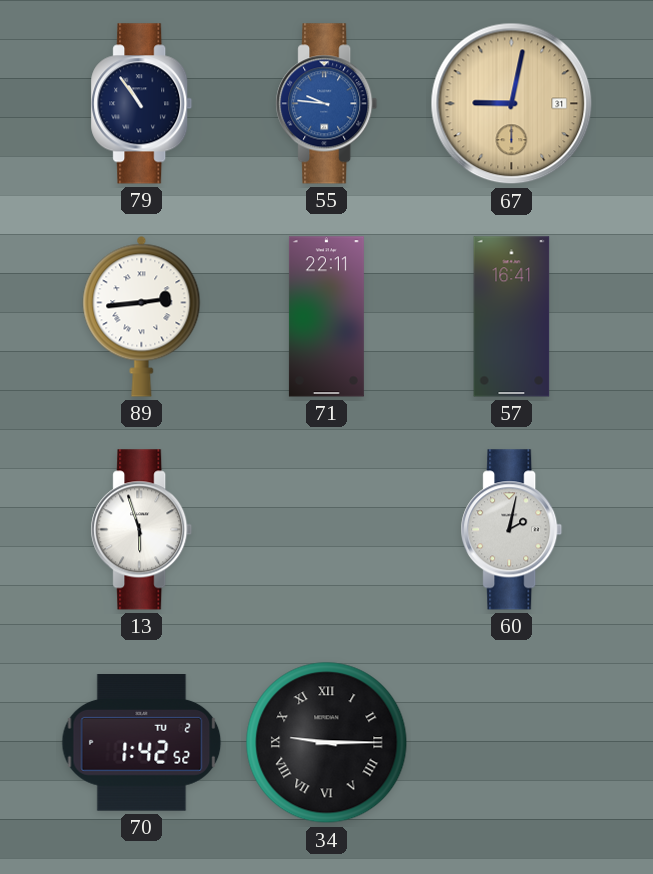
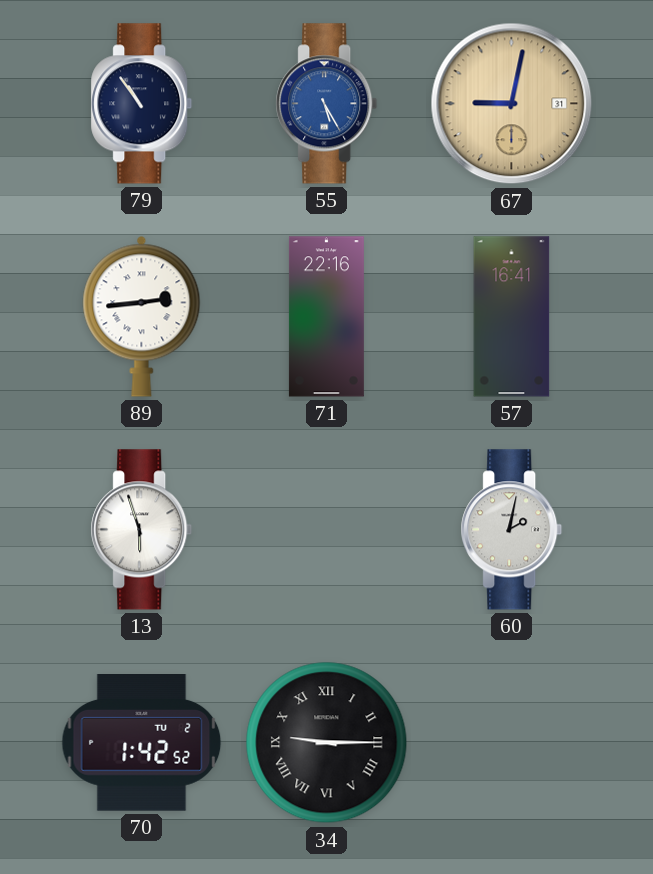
55: 9:46 -> 5:25
71: 22:11 -> 22:16
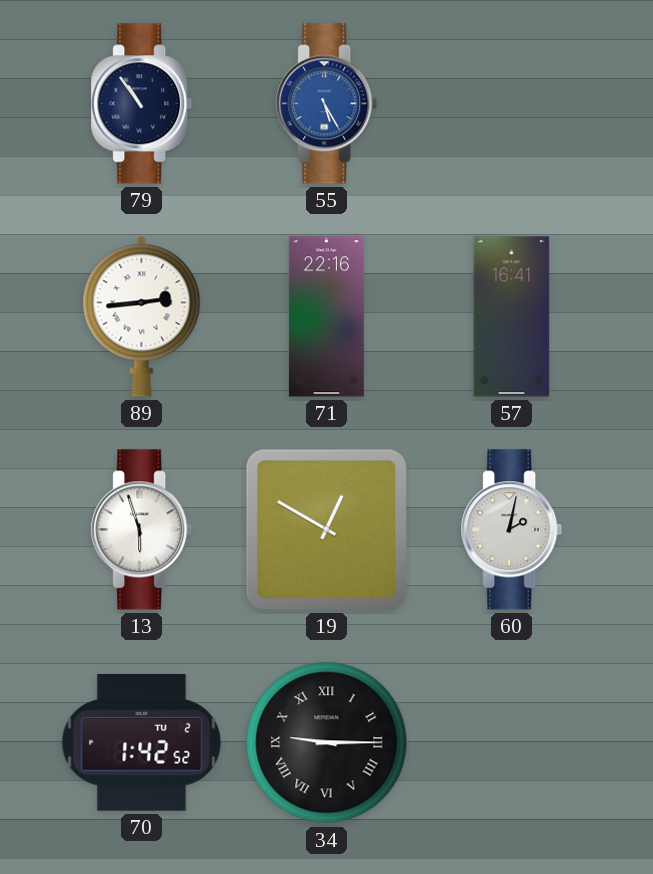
67: 9:02 -> none
19: none -> 12:50
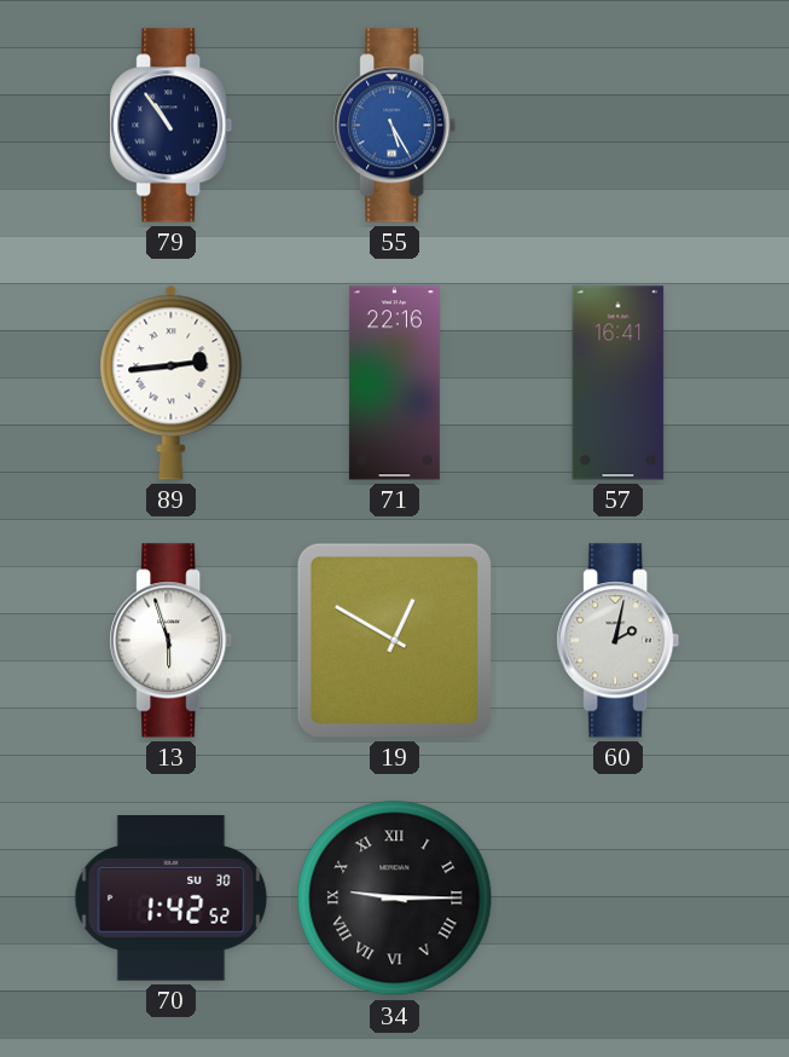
70 date: TU 2 -> SU 30
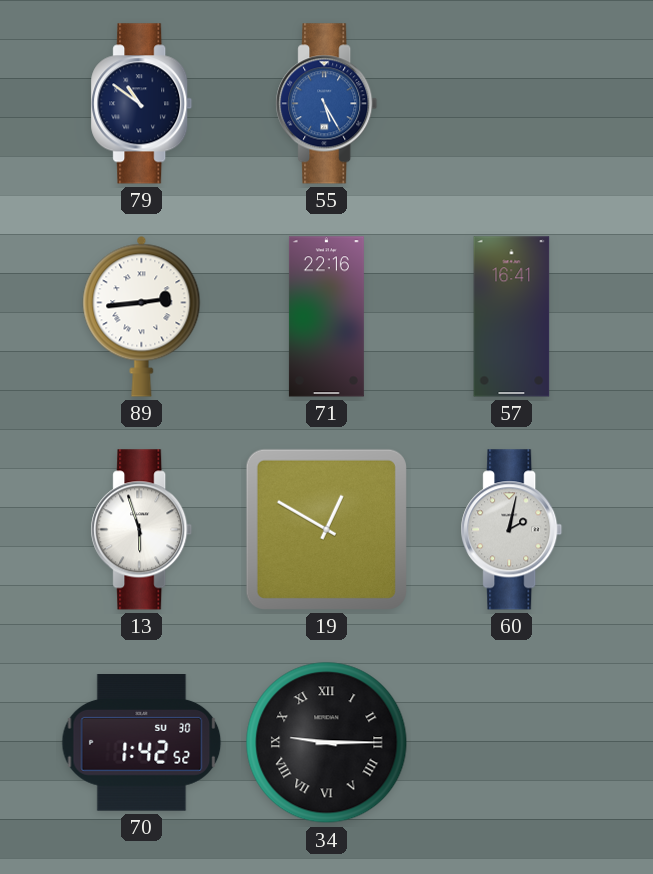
79: 10:54 -> 10:51
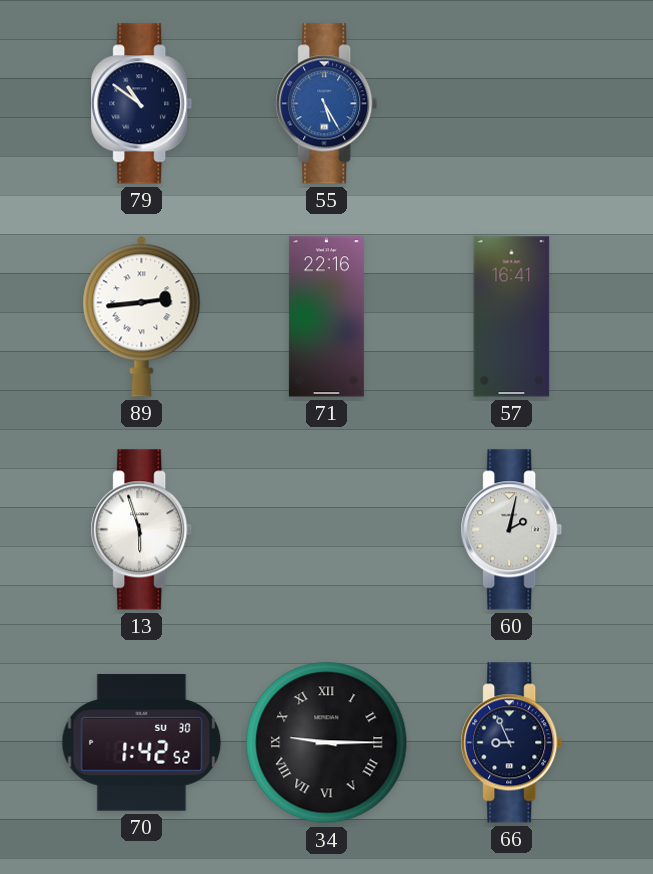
19: 12:50 -> none
66: none -> 8:56
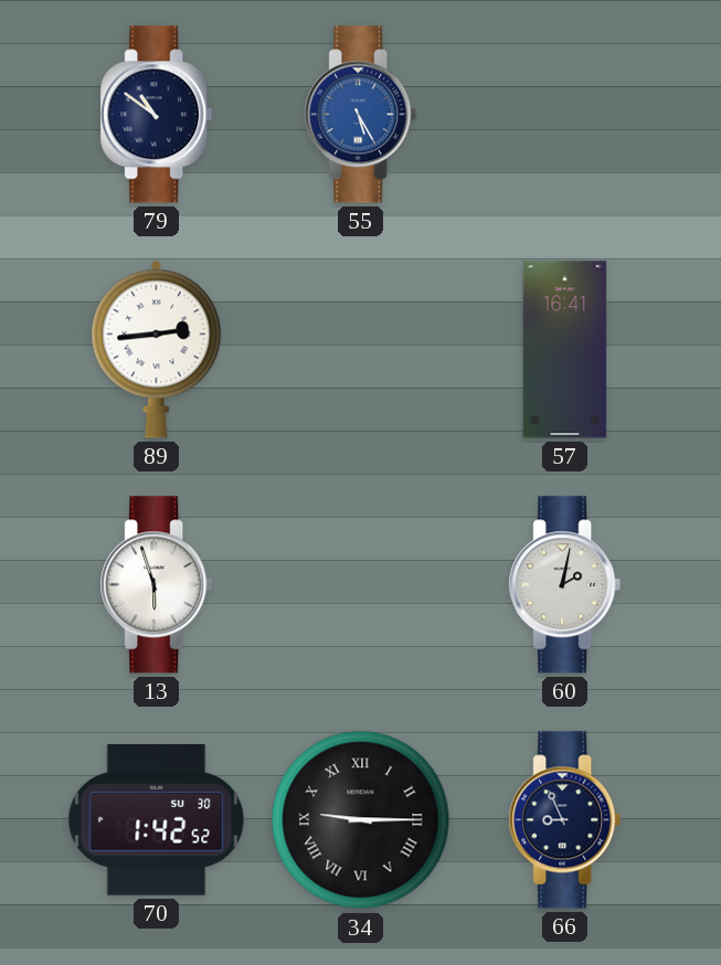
71: 22:16 -> none
